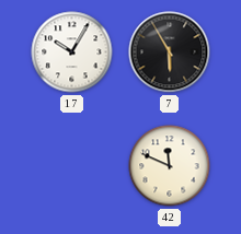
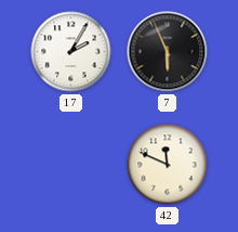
17: 10:05 -> 2:05
7: 5:55 -> 5:56
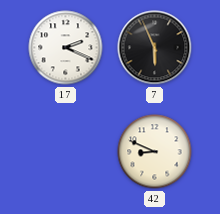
17: 2:05 -> 2:19
42: 11:49 -> 8:49
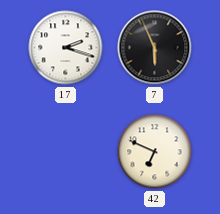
17: 2:19 -> 2:18
42: 8:49 -> 6:49
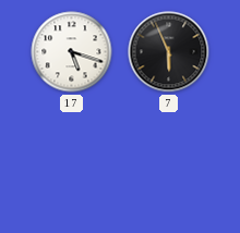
17: 2:18 -> 5:18
42: 6:49 -> none
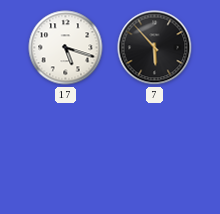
7: 5:56 -> 5:53
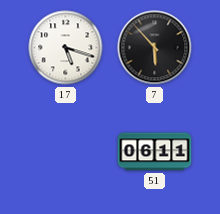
51: none -> 06:11
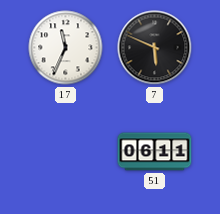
17: 5:18 -> 11:34
7: 5:53 -> 5:49
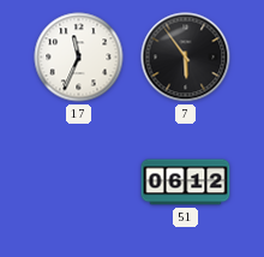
7: 5:49 -> 5:54
51: 06:11 -> 06:12
